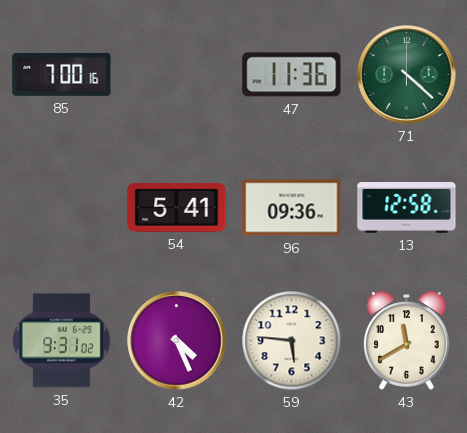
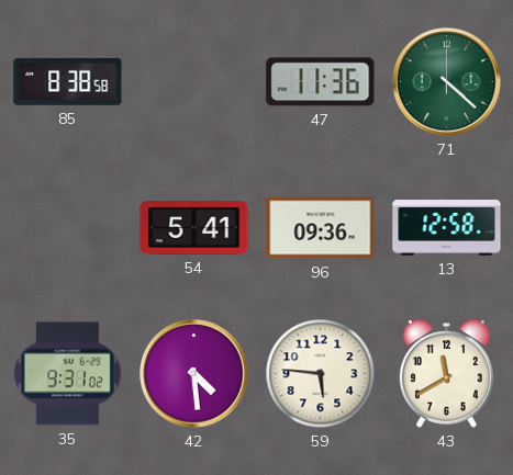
85: 7:00 -> 8:38
42: 4:26 -> 4:29
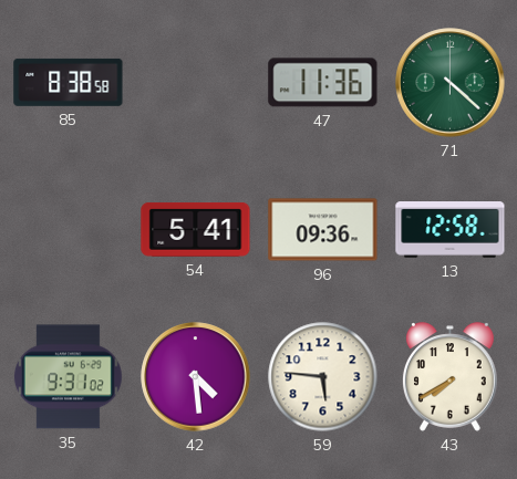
43: 11:40 -> 7:40
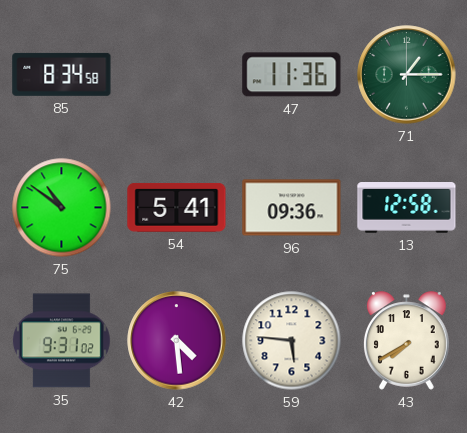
85: 8:38 -> 8:34
71: 4:22 -> 1:15
75: none -> 10:51
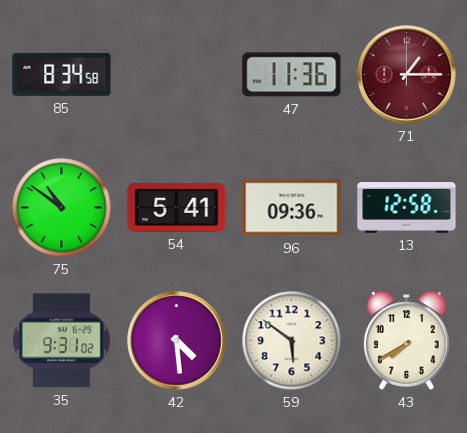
71 dial: green -> burgundy
59: 5:46 -> 5:51
